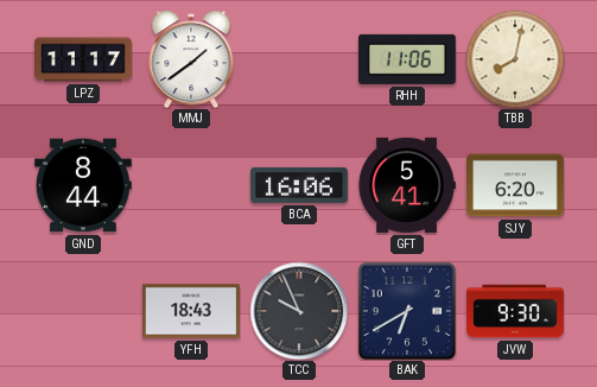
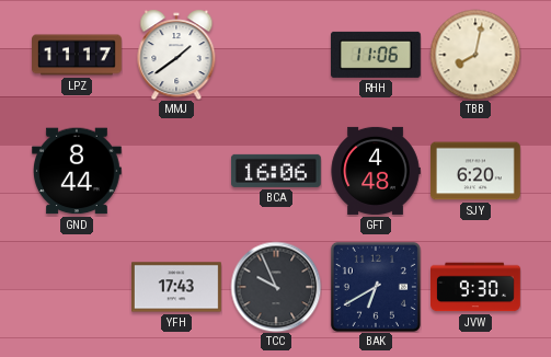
GFT: 5:41 -> 4:48
YFH: 18:43 -> 17:43
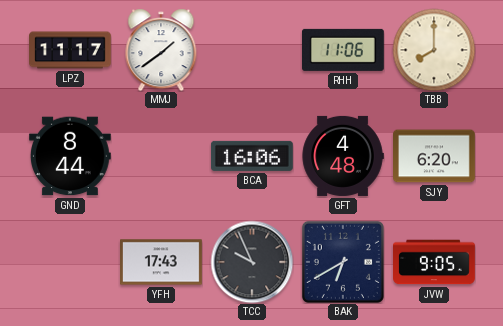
TBB: 8:02 -> 8:00
JVW: 9:30 -> 9:05
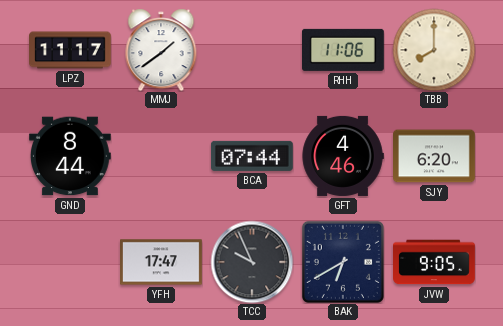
BCA: 16:06 -> 07:44
GFT: 4:48 -> 4:46
YFH: 17:43 -> 17:47
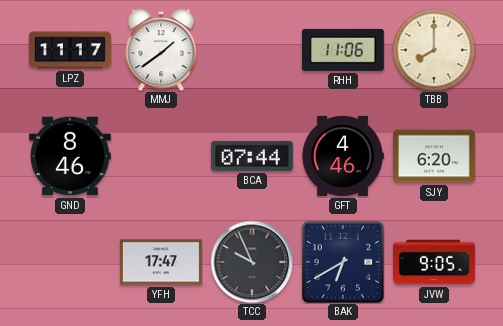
GND: 8:44 -> 8:46
